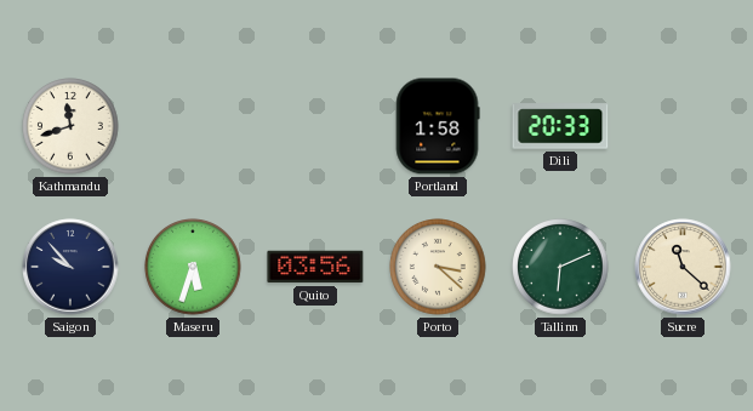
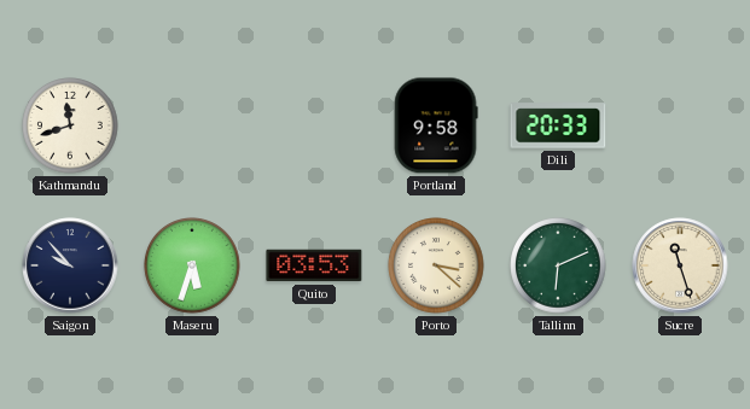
Portland: 1:58 -> 9:58
Quito: 03:56 -> 03:53
Sucre: 11:22 -> 11:27
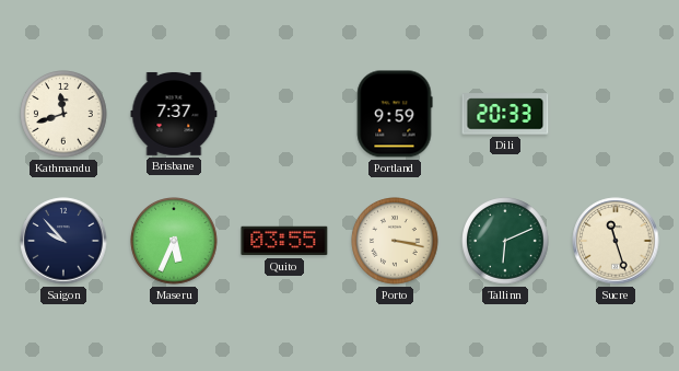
Brisbane: none -> 7:37
Portland: 9:58 -> 9:59
Maseru: 5:33 -> 5:34
Quito: 03:53 -> 03:55
Porto: 3:22 -> 3:17
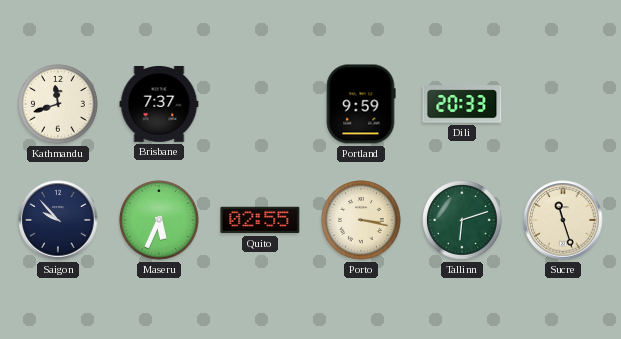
Quito: 03:55 -> 02:55
Tallinn: 6:11 -> 6:12
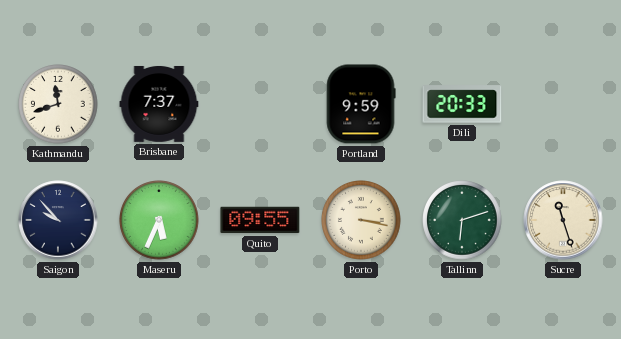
Quito: 02:55 -> 09:55
